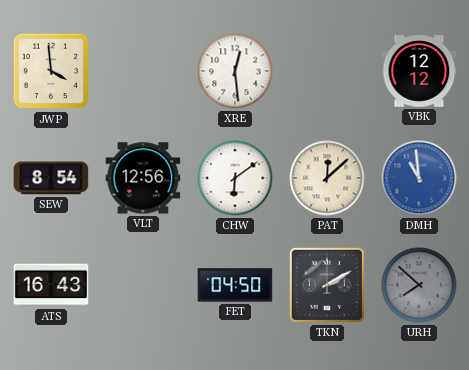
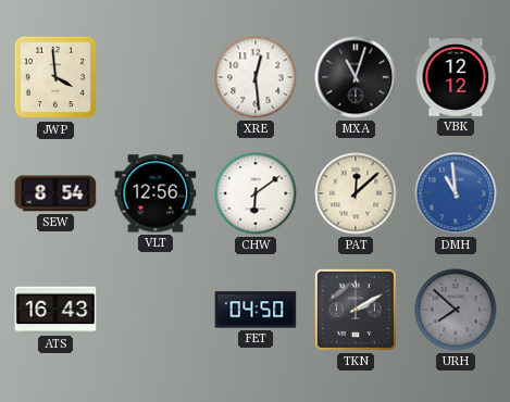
MXA: none -> 11:03
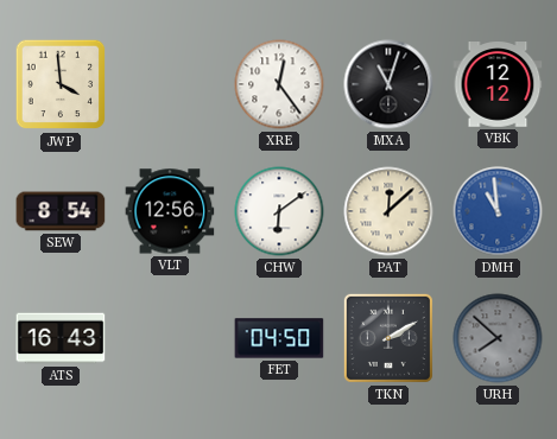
XRE: 12:29 -> 12:24
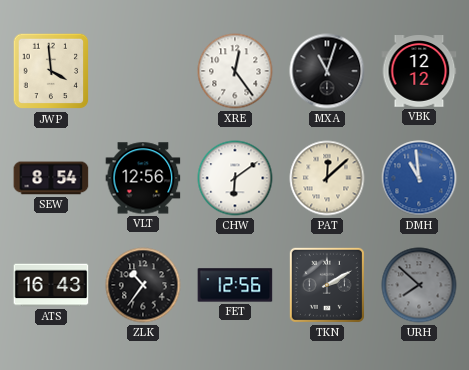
ZLK: none -> 10:36
FET: 04:50 -> 12:56
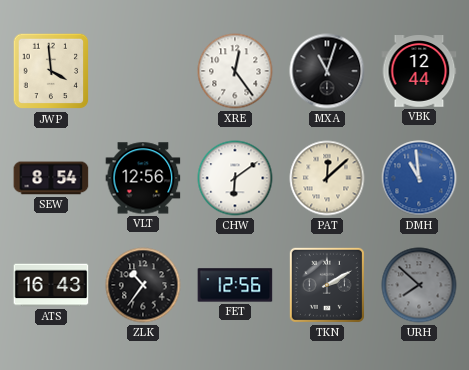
VBK: 12:12 -> 12:44
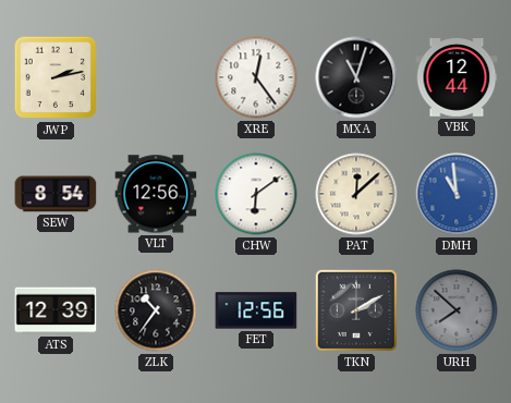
JWP: 3:59 -> 2:13
ATS: 16:43 -> 12:39
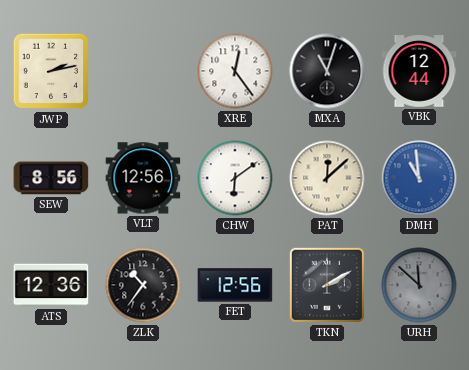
SEW: 8:54 -> 8:56
ATS: 12:39 -> 12:36
URH: 7:52 -> 11:52
